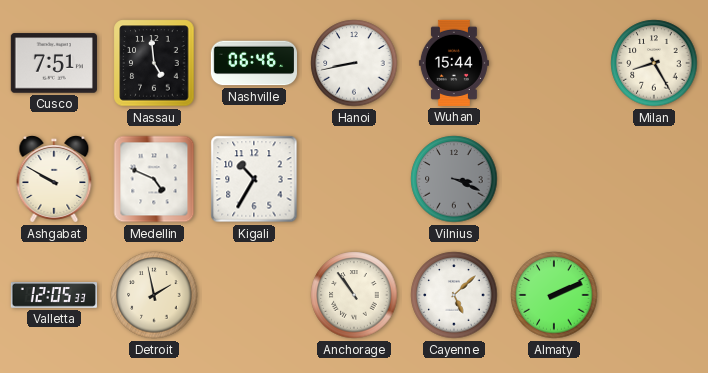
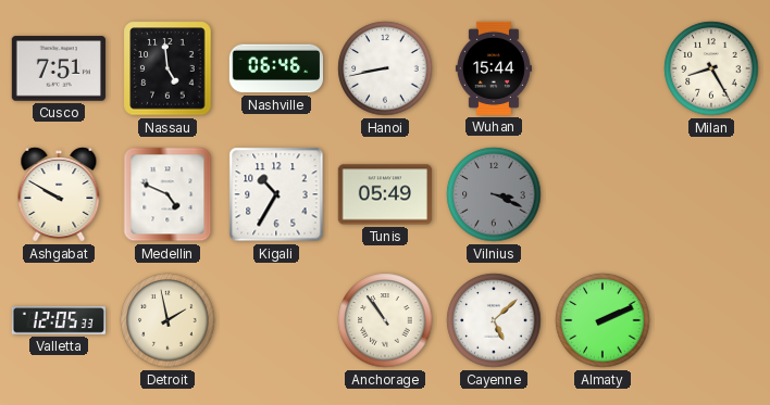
Tunis: none -> 05:49
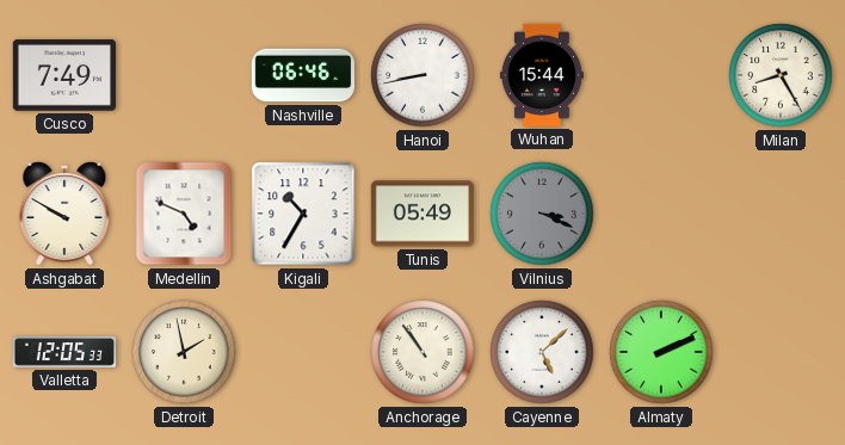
Cusco: 7:51 -> 7:49
Nassau: 4:59 -> none
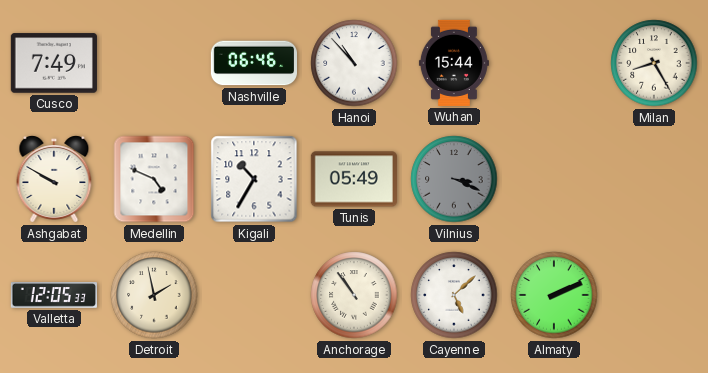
Hanoi: 8:43 -> 10:53
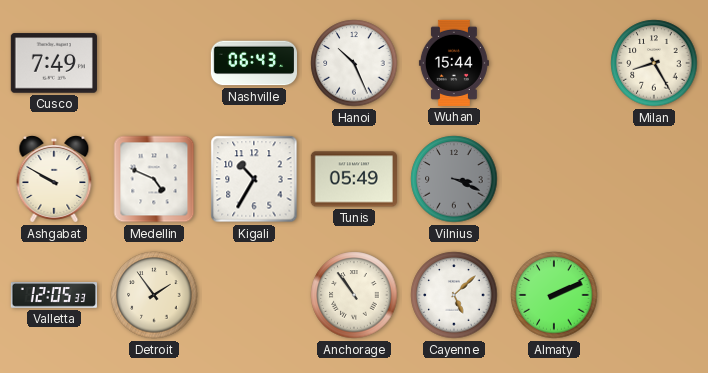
Nashville: 06:46 -> 06:43
Hanoi: 10:53 -> 10:26
Detroit: 1:58 -> 1:54
